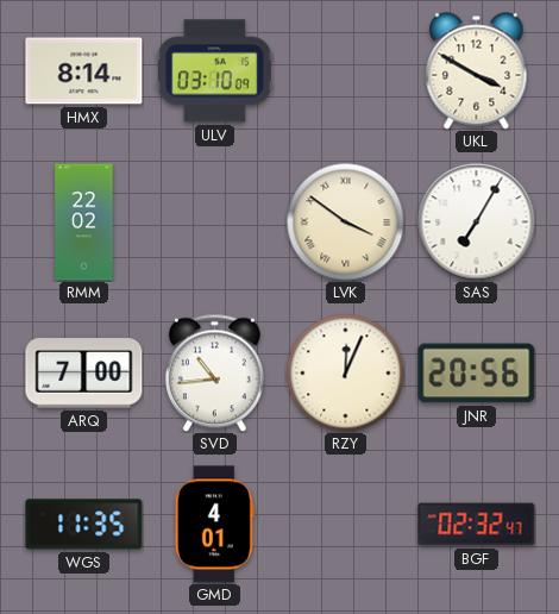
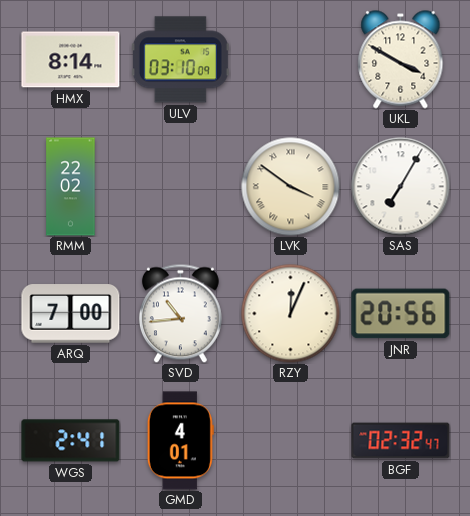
WGS: 11:35 -> 2:41
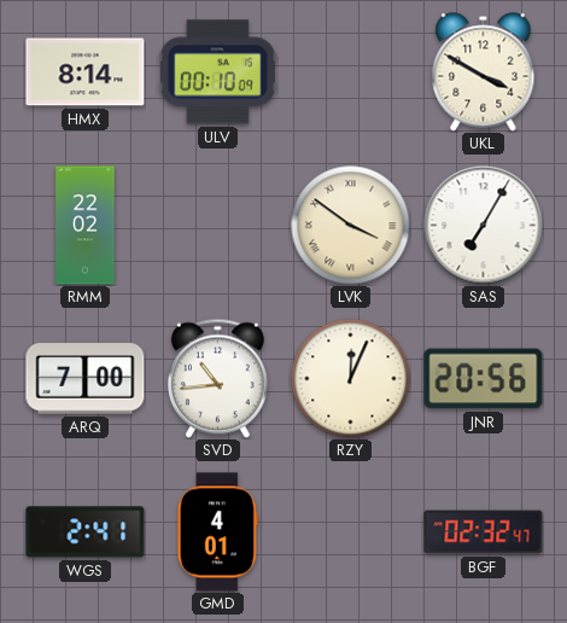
ULV: 03:10 -> 00:10
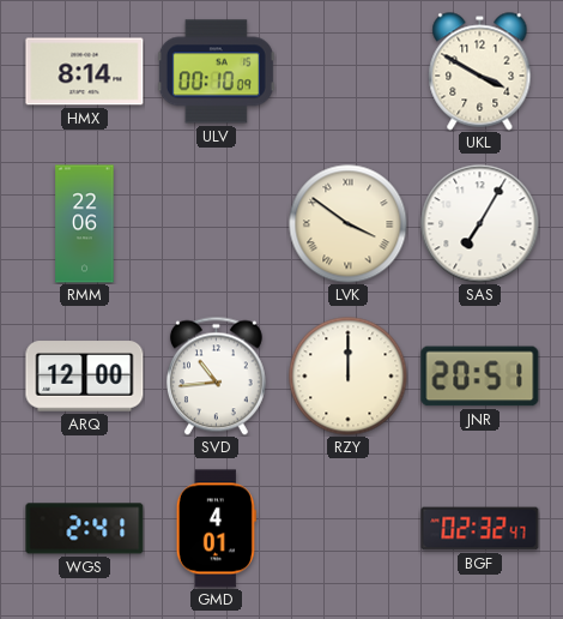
RMM: 22:02 -> 22:06
ARQ: 7:00 -> 12:00
RZY: 12:04 -> 12:00
JNR: 20:56 -> 20:51
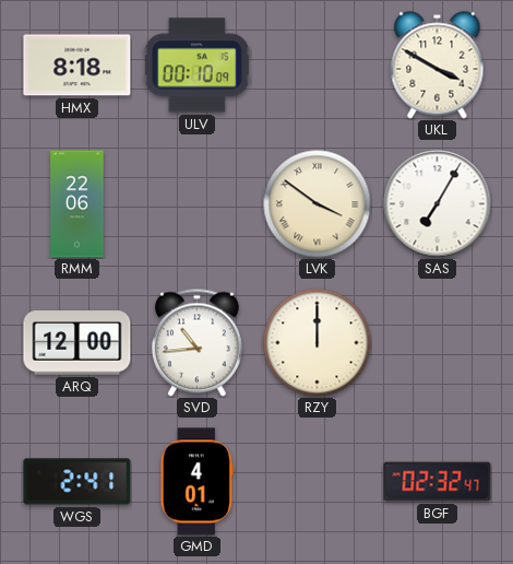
HMX: 8:14 -> 8:18
JNR: 20:51 -> none
